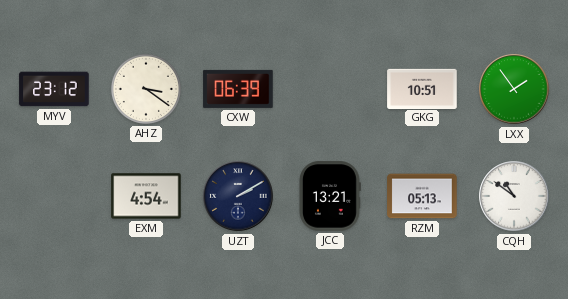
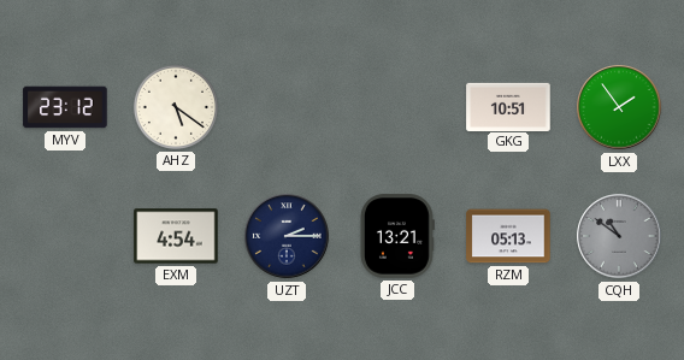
AHZ: 3:21 -> 5:21
CXW: 06:39 -> none
UZT: 2:10 -> 2:15
CQH dial: white -> grey
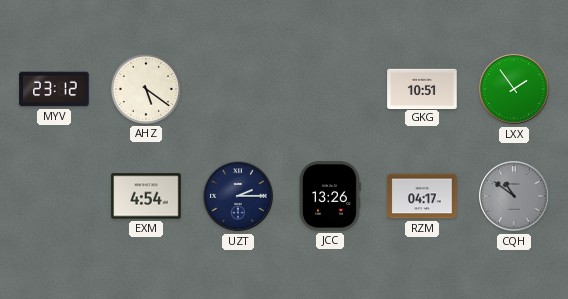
JCC: 13:21 -> 13:26
RZM: 05:13 -> 04:17
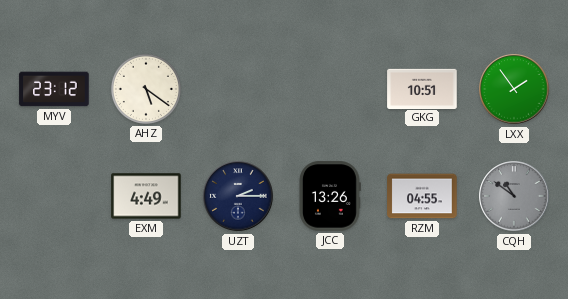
EXM: 4:54 -> 4:49
RZM: 04:17 -> 04:55
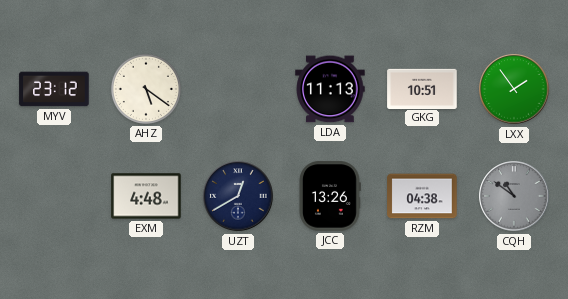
LDA: none -> 11:13
EXM: 4:49 -> 4:48
UZT: 2:15 -> 12:40
RZM: 04:55 -> 04:38
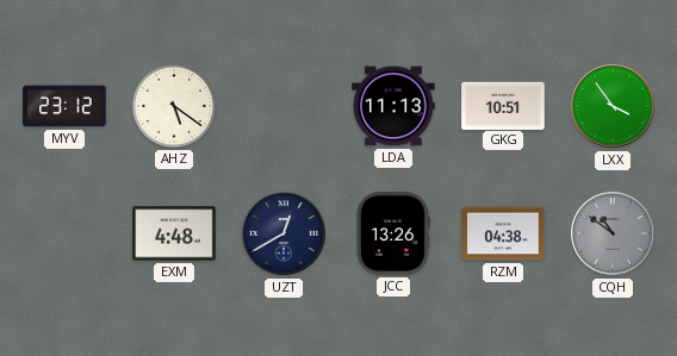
LXX: 1:54 -> 3:54
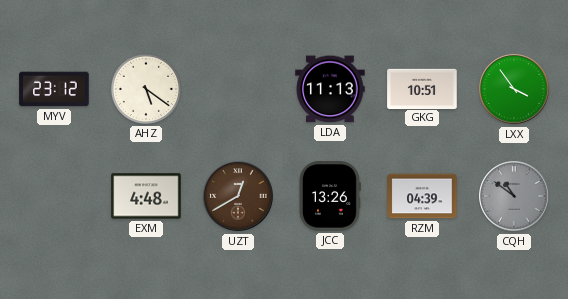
UZT dial: navy -> brown
RZM: 04:38 -> 04:39
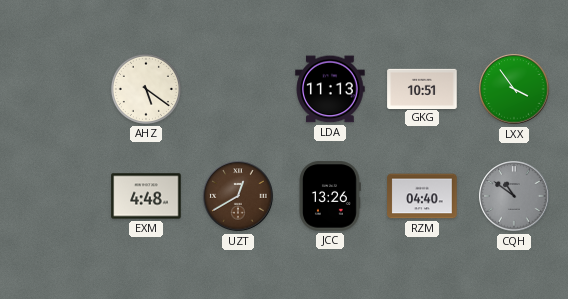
MYV: 23:12 -> none
RZM: 04:39 -> 04:40
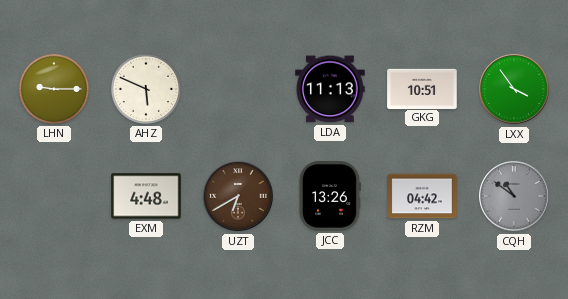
LHN: none -> 9:15
AHZ: 5:21 -> 5:49
UZT: 12:40 -> 6:40
RZM: 04:40 -> 04:42
